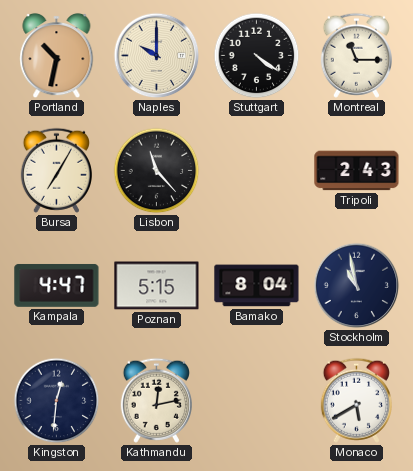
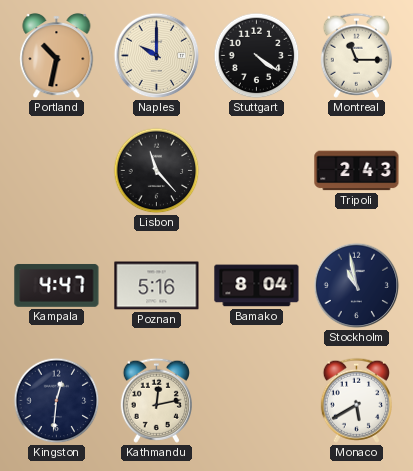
Bursa: 7:05 -> none
Poznan: 5:15 -> 5:16
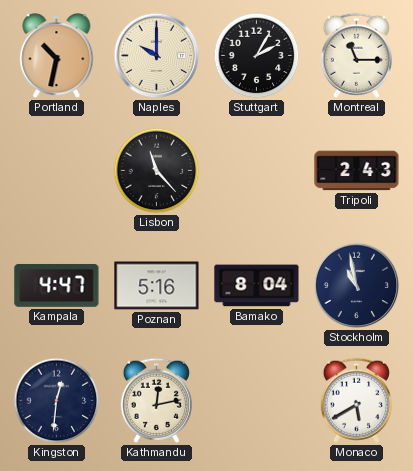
Stuttgart: 4:21 -> 2:05
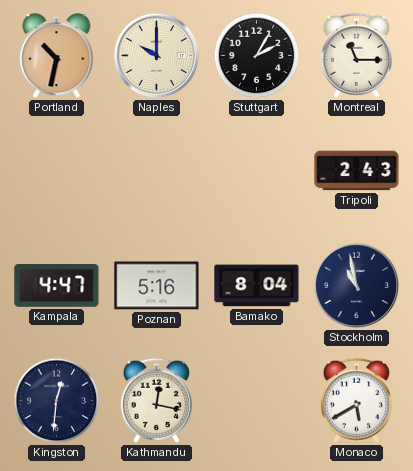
Lisbon: 11:23 -> none
Kathmandu: 12:13 -> 12:17
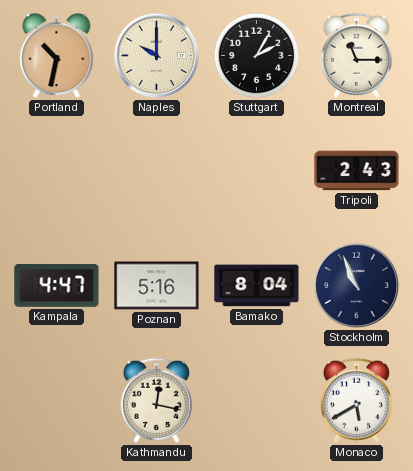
Stockholm: 10:58 -> 10:56
Kingston: 12:31 -> none
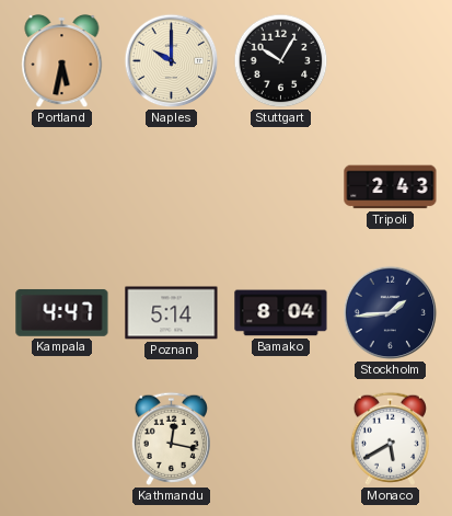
Portland: 10:32 -> 5:32
Stuttgart: 2:05 -> 10:05
Montreal: 11:15 -> none
Poznan: 5:16 -> 5:14
Stockholm: 10:56 -> 1:44
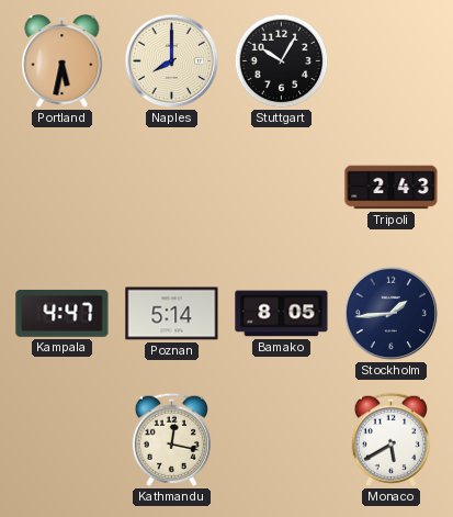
Naples: 10:00 -> 8:00
Bamako: 8:04 -> 8:05
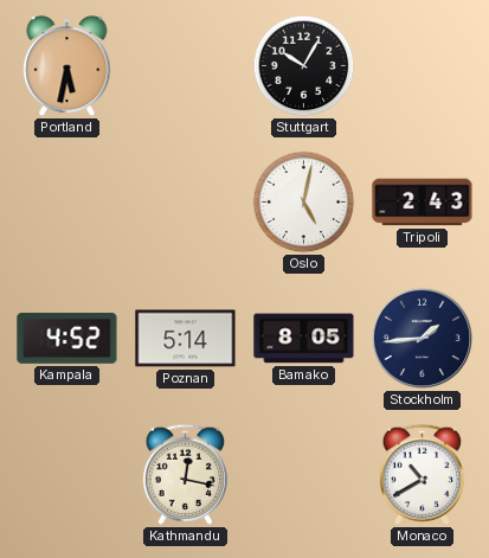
Naples: 8:00 -> none
Oslo: none -> 5:02
Kampala: 4:47 -> 4:52
Monaco: 5:40 -> 10:40
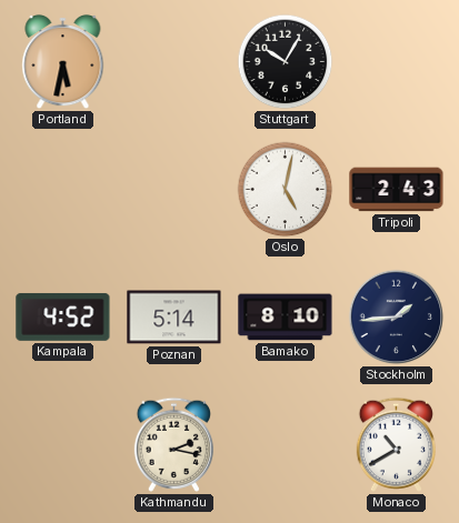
Bamako: 8:05 -> 8:10
Kathmandu: 12:17 -> 2:17
